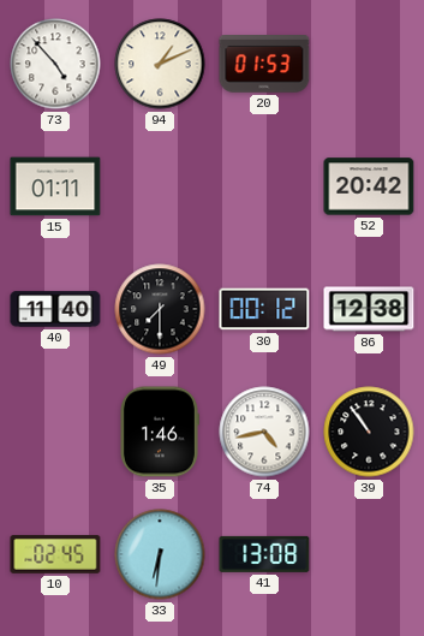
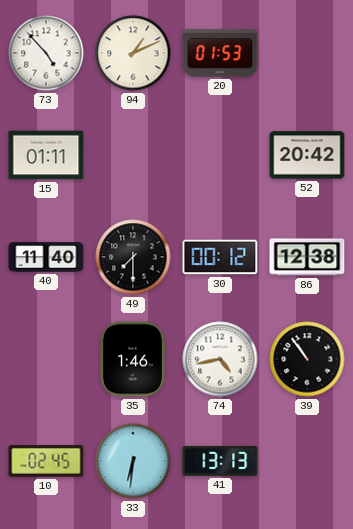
41: 13:08 -> 13:13
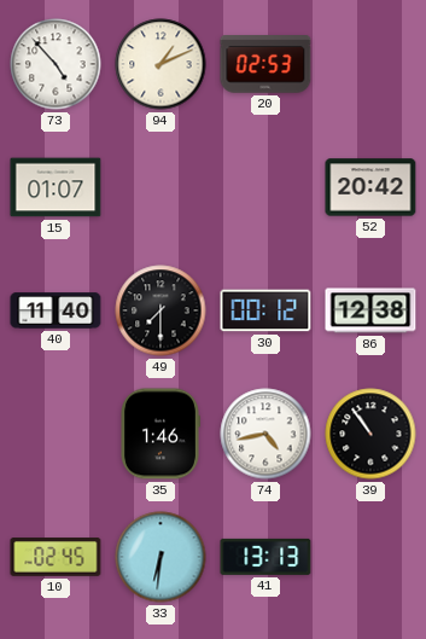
20: 01:53 -> 02:53
15: 01:11 -> 01:07
